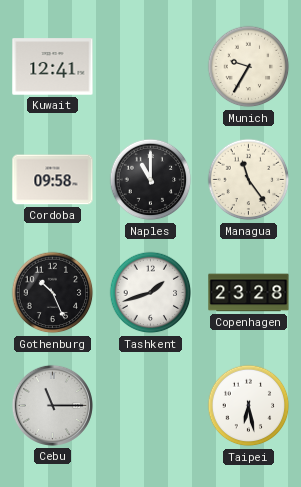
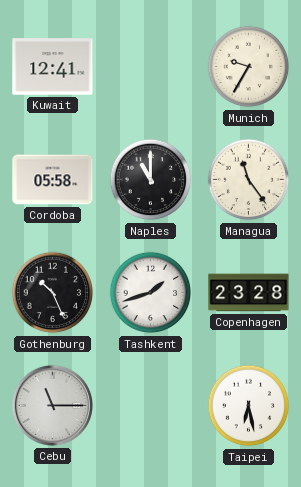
Cordoba: 09:58 -> 05:58
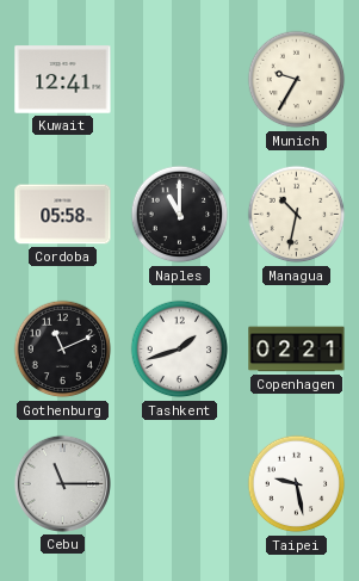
Managua: 11:24 -> 10:32
Gothenburg: 10:26 -> 11:11
Copenhagen: 23:28 -> 02:21
Taipei: 6:28 -> 9:28
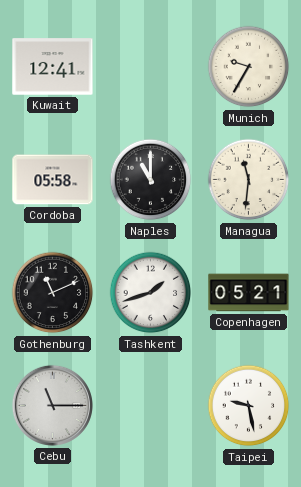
Managua: 10:32 -> 11:31
Copenhagen: 02:21 -> 05:21
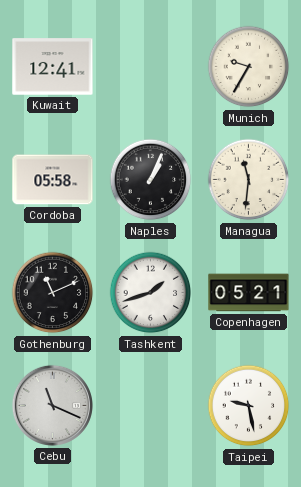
Naples: 11:00 -> 1:04
Cebu: 11:15 -> 11:19
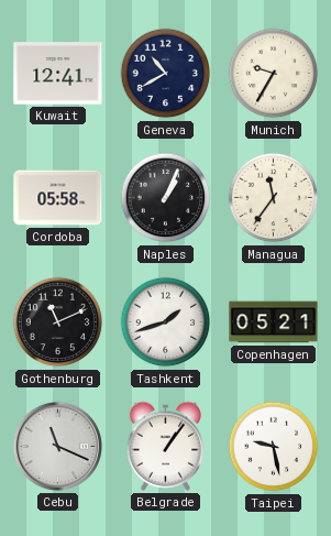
Geneva: none -> 10:40
Managua: 11:31 -> 11:36
Belgrade: none -> 1:06
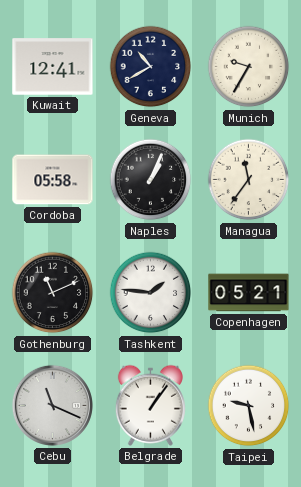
Tashkent: 1:42 -> 1:46
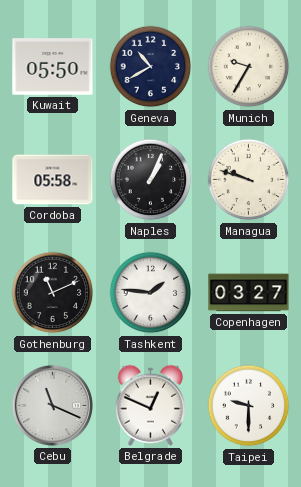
Kuwait: 12:41 -> 05:50
Managua: 11:36 -> 9:48
Copenhagen: 05:21 -> 03:27
Belgrade: 1:06 -> 12:49
Taipei: 9:28 -> 9:30
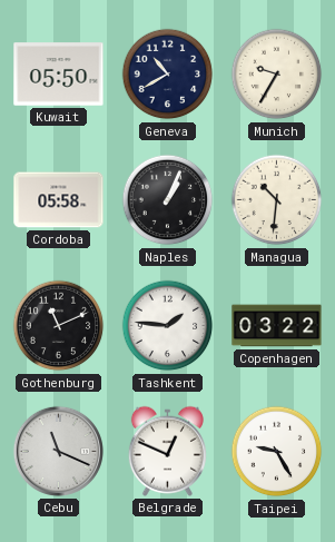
Managua: 9:48 -> 10:31
Copenhagen: 03:27 -> 03:22
Taipei: 9:30 -> 9:25
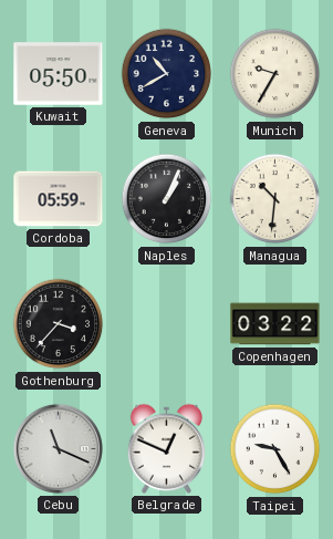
Cordoba: 05:58 -> 05:59
Gothenburg: 11:11 -> 3:37
Tashkent: 1:46 -> none
